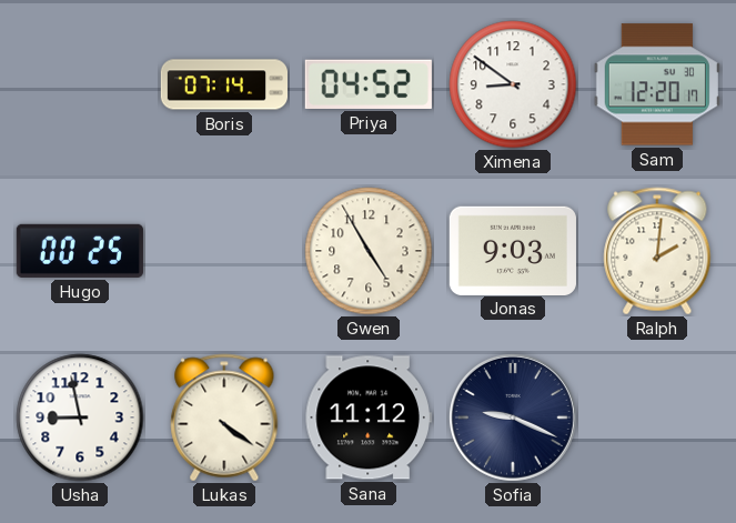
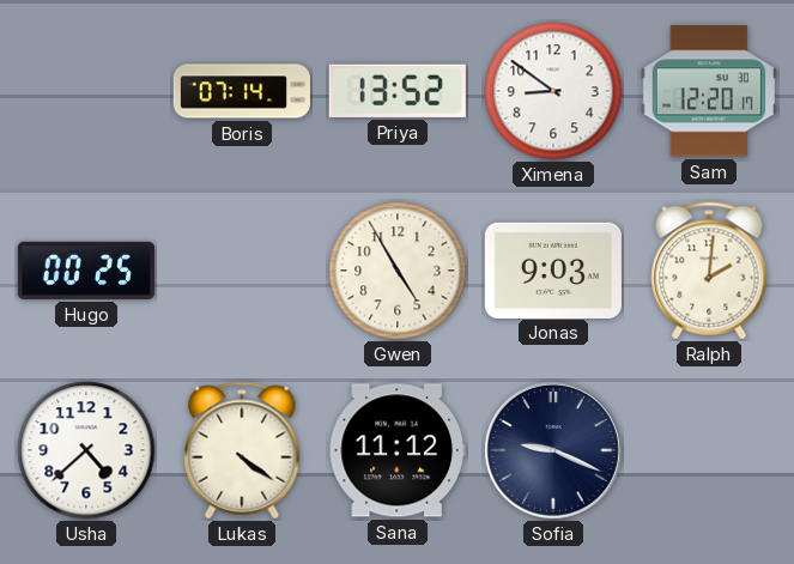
Priya: 04:52 -> 13:52
Usha: 8:58 -> 4:38
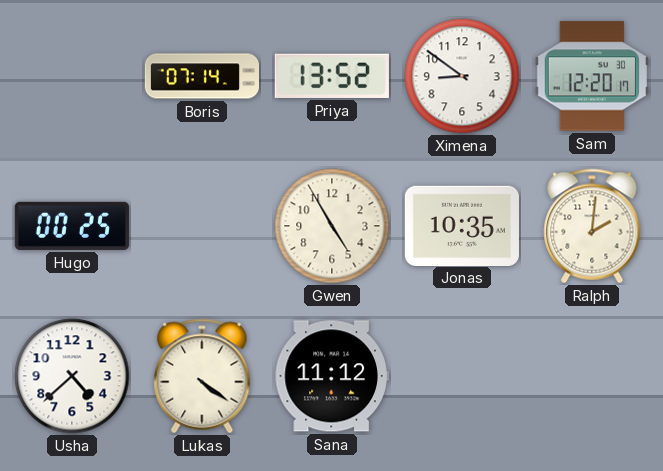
Jonas: 9:03 -> 10:35
Sofia: 9:19 -> none
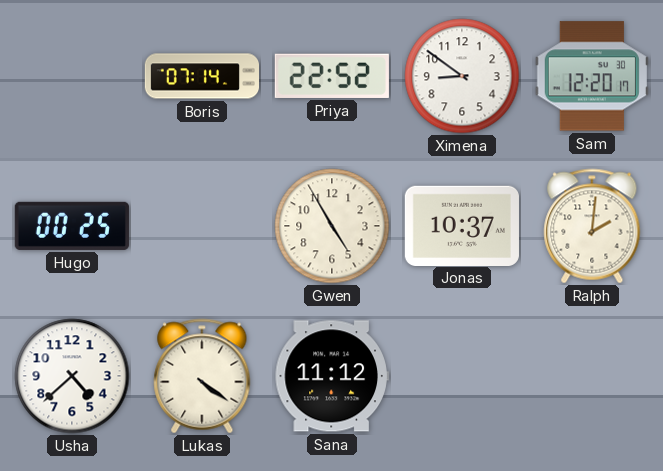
Priya: 13:52 -> 22:52
Jonas: 10:35 -> 10:37
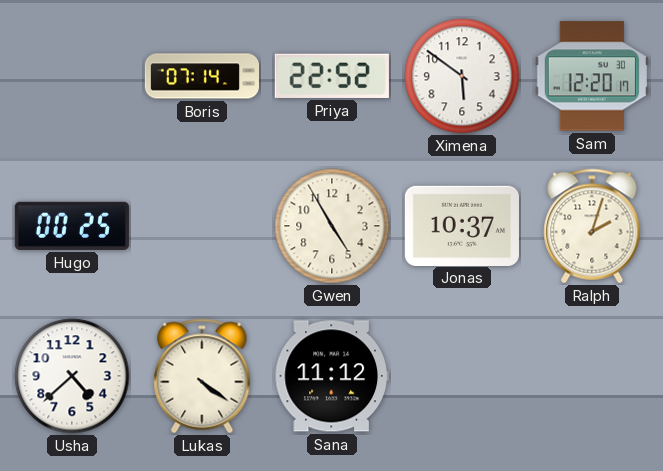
Ximena: 8:51 -> 5:51
Ralph: 2:01 -> 2:03
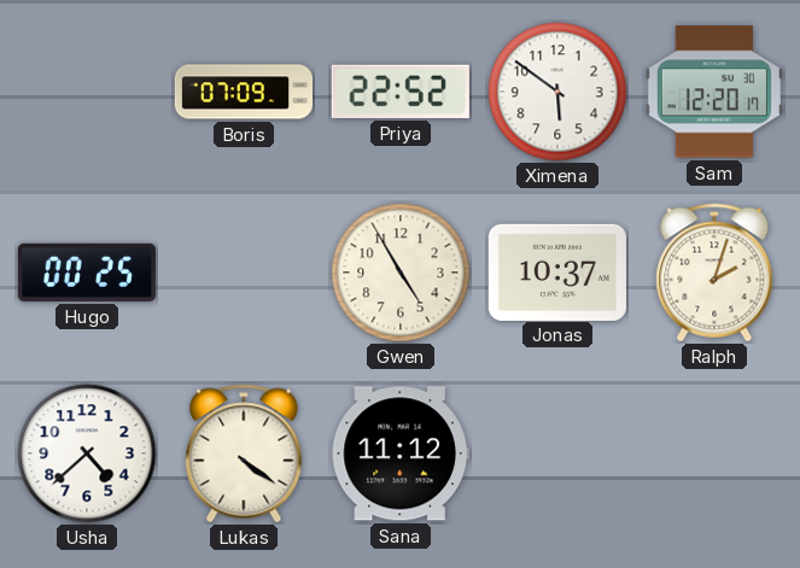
Boris: 07:14 -> 07:09
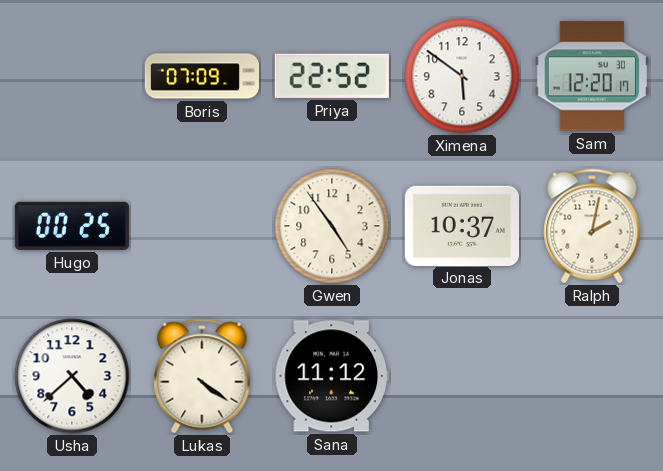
Gwen: 4:55 -> 4:54
Ralph: 2:03 -> 2:02
